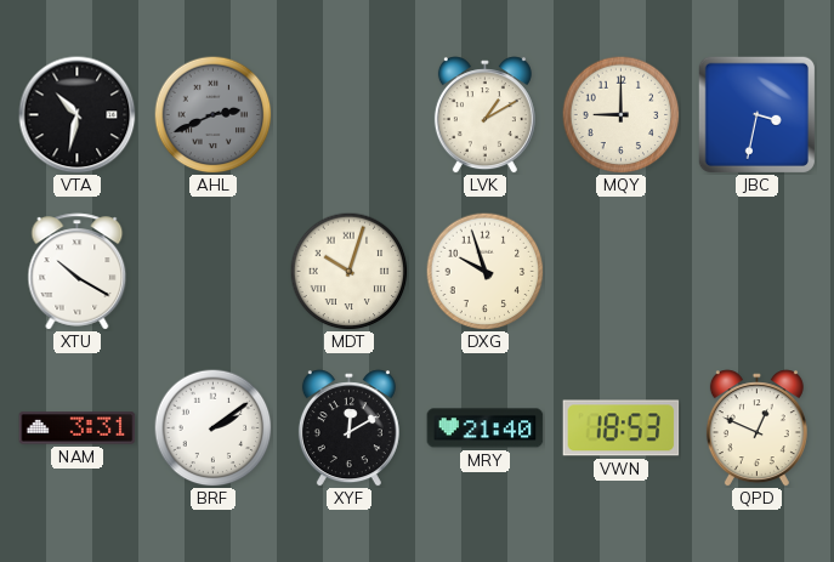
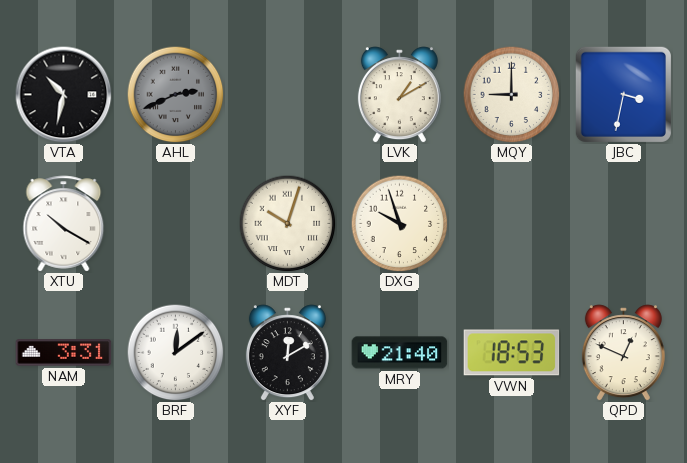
BRF: 2:09 -> 12:09
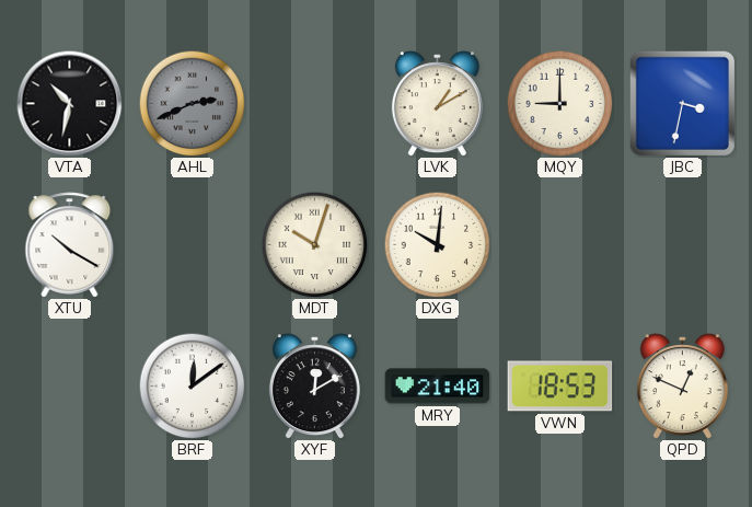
DXG: 9:57 -> 10:01
NAM: 3:31 -> none
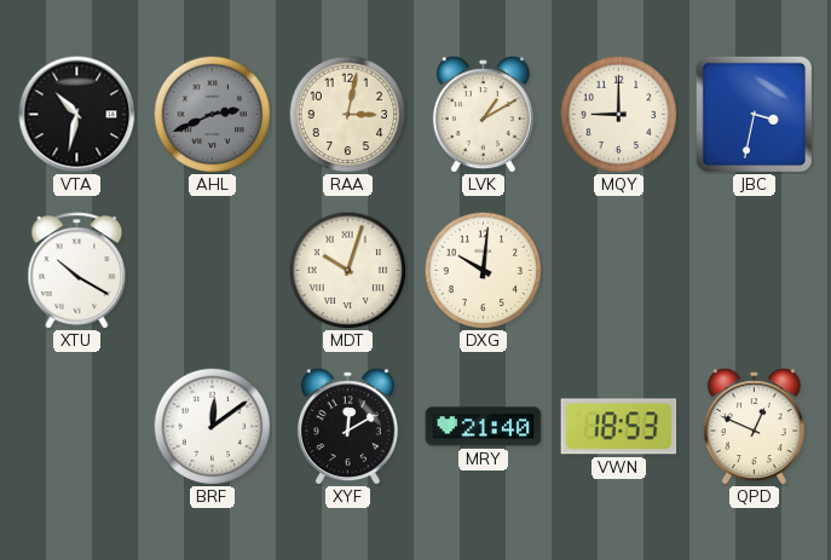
RAA: none -> 3:02
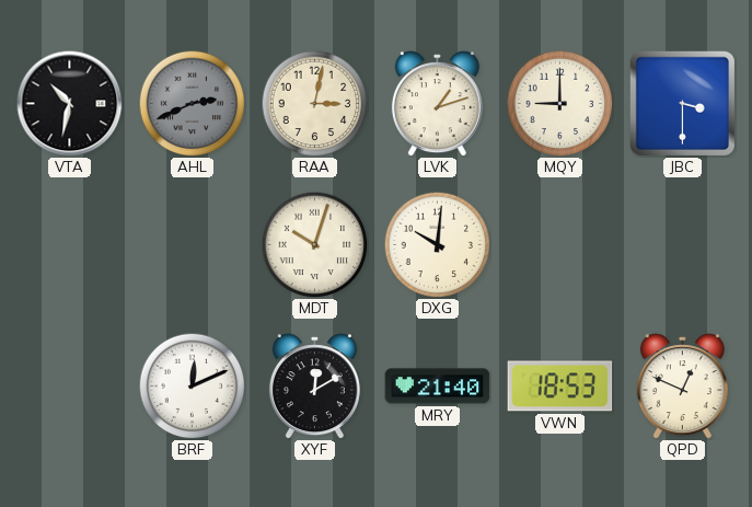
LVK: 1:10 -> 1:12
JBC: 3:32 -> 3:30
XTU: 10:20 -> none
BRF: 12:09 -> 12:11
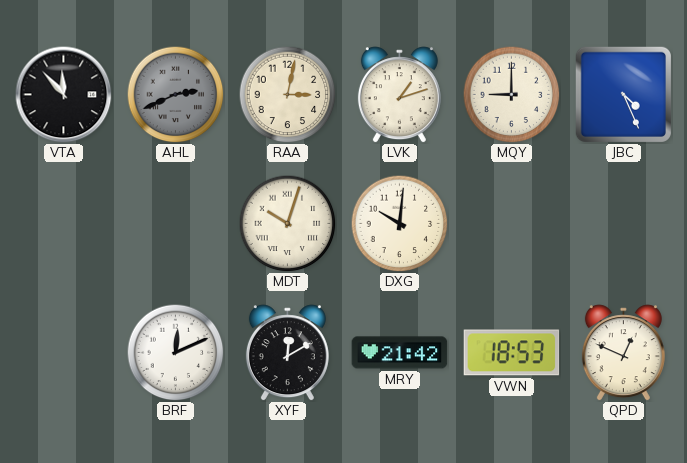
VTA: 10:32 -> 11:53
JBC: 3:30 -> 4:26
MRY: 21:40 -> 21:42
